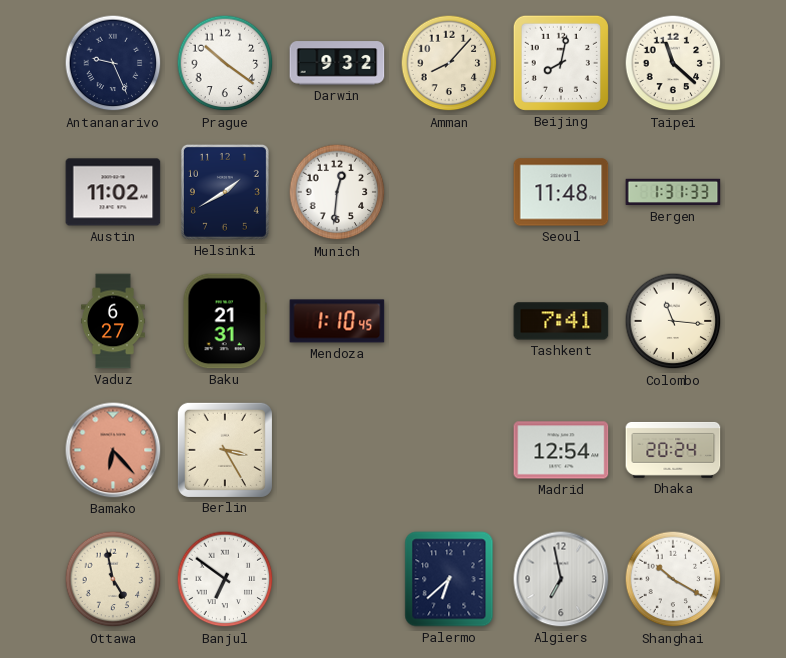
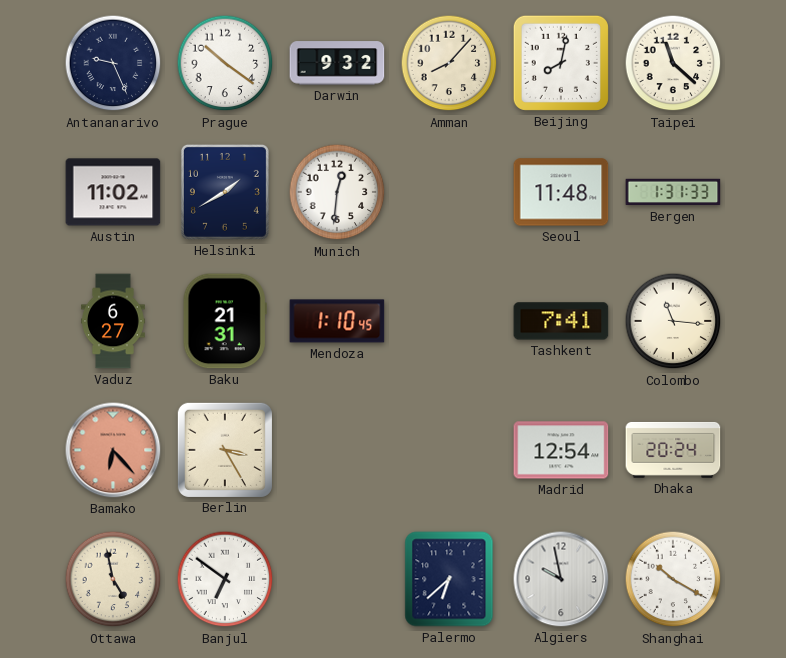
Algiers: 6:58 -> 9:58
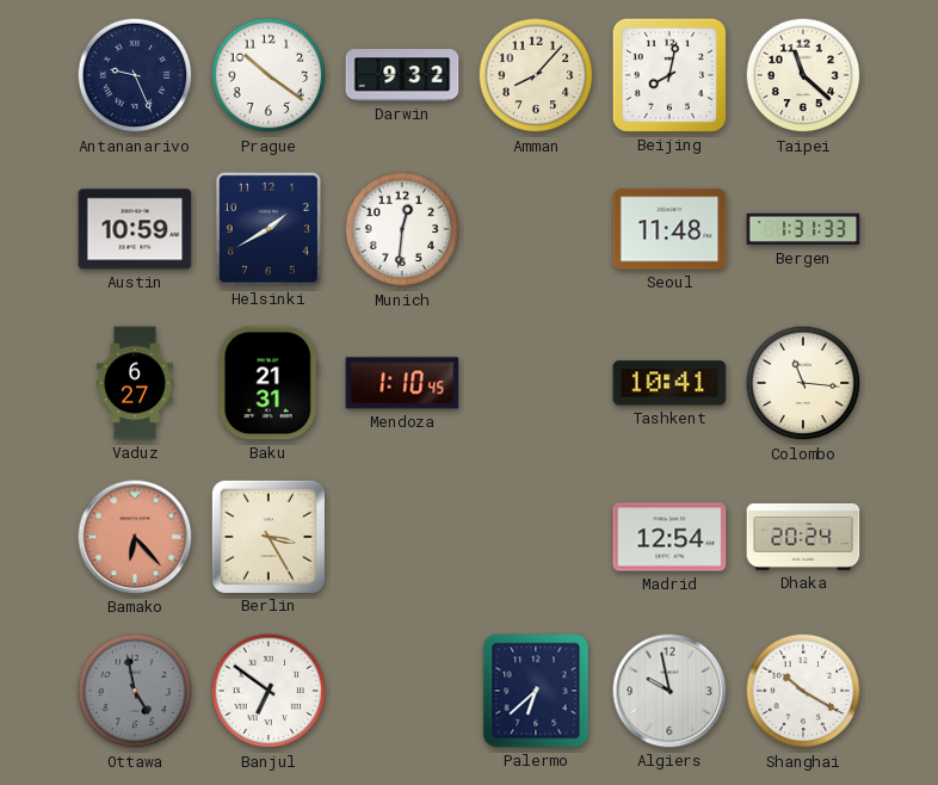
Austin: 11:02 -> 10:59
Tashkent: 7:41 -> 10:41
Ottawa dial: cream -> grey
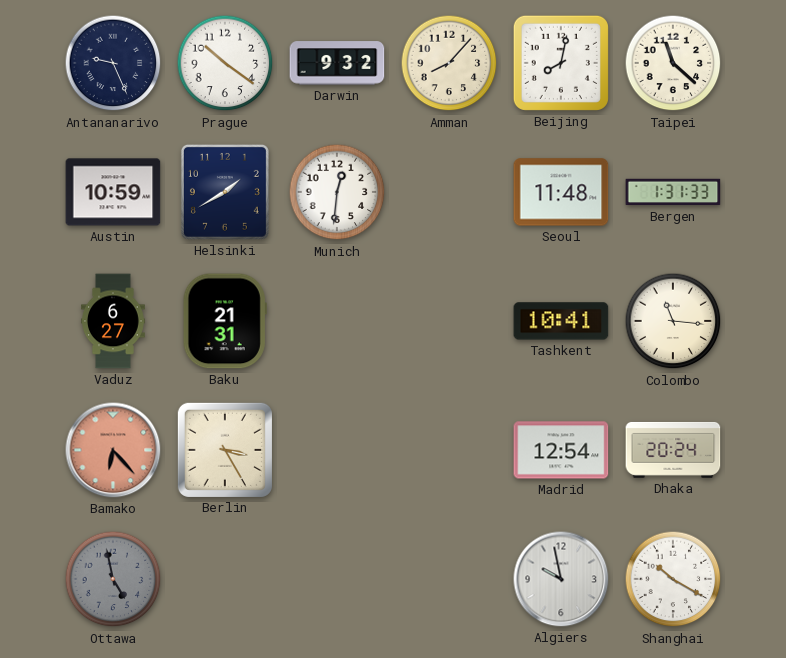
Mendoza: 1:10 -> none
Banjul: 6:51 -> none
Palermo: 6:38 -> none
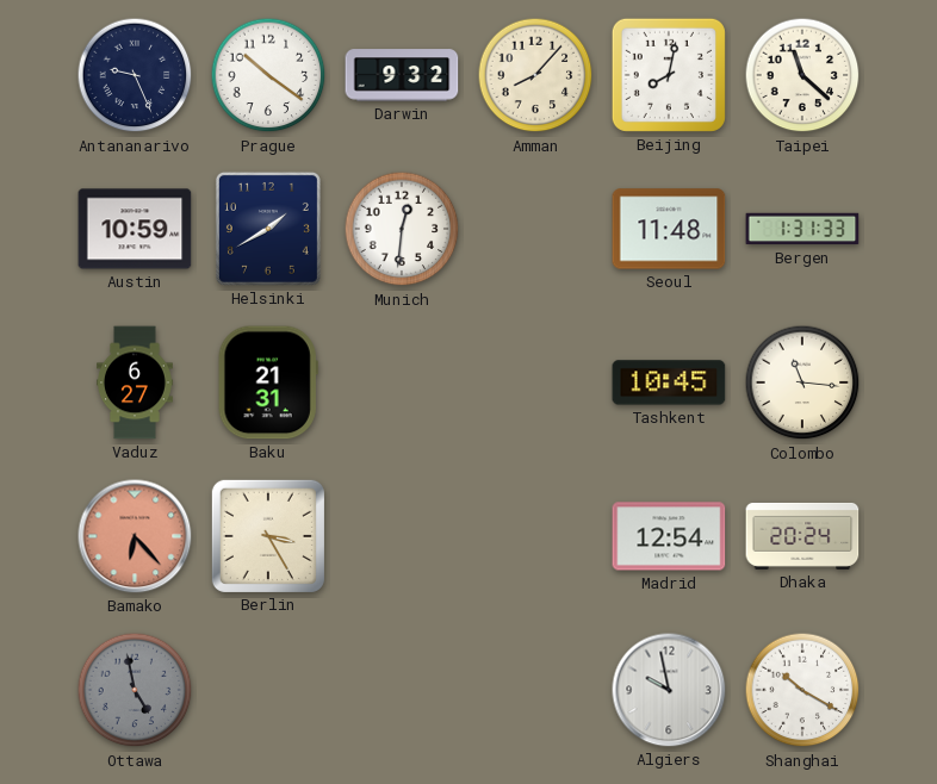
Tashkent: 10:41 -> 10:45
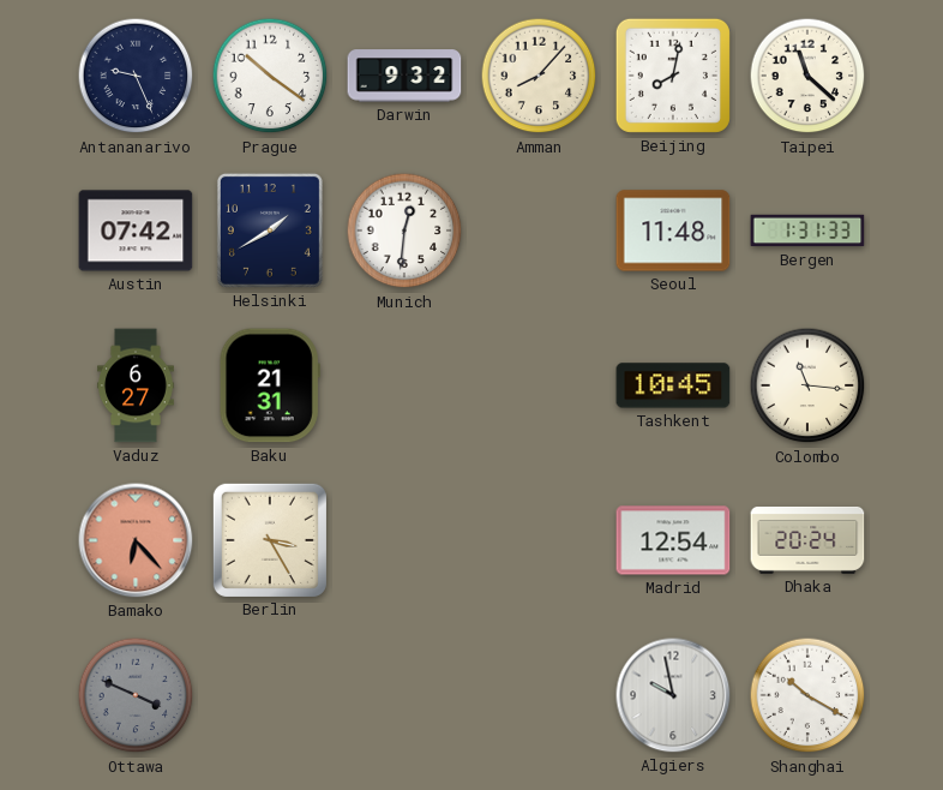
Austin: 10:59 -> 07:42
Ottawa: 4:58 -> 3:49
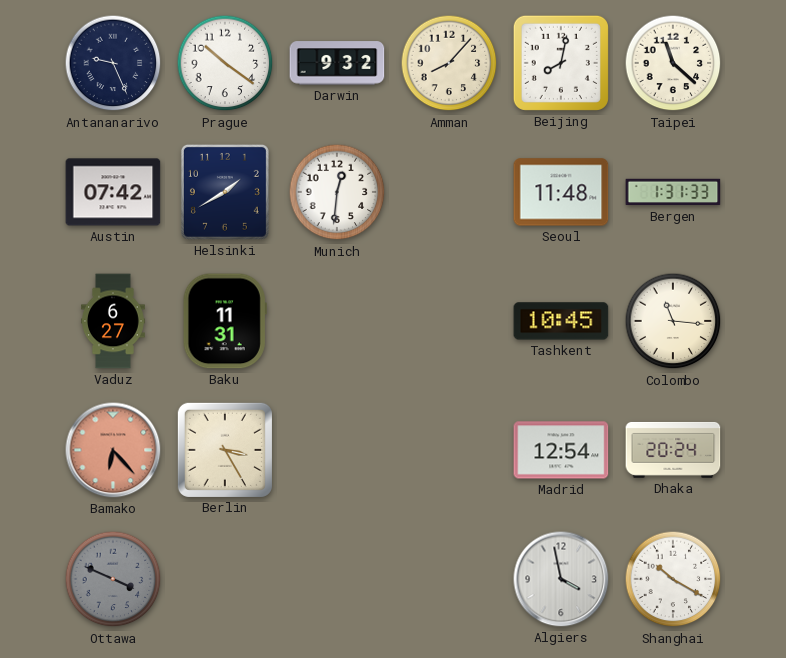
Baku: 21:31 -> 11:31
Algiers: 9:58 -> 3:58
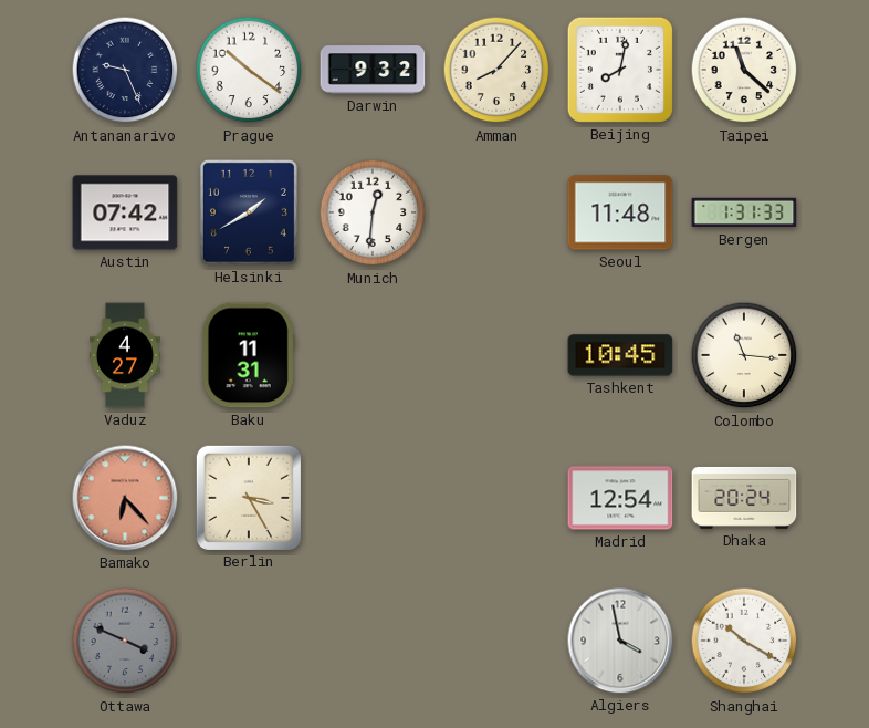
Vaduz: 6:27 -> 4:27
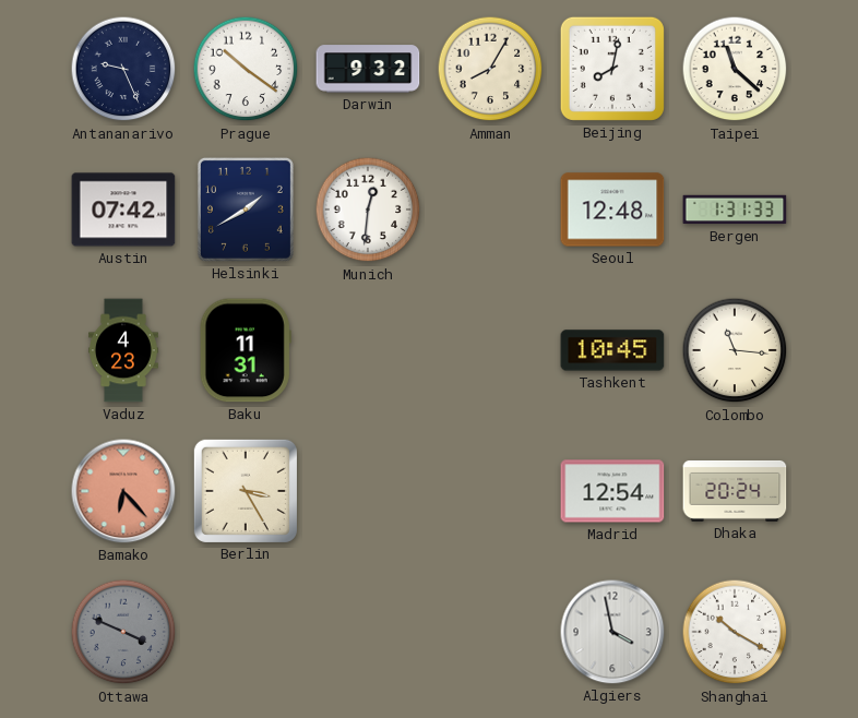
Amman: 8:07 -> 8:05
Seoul: 11:48 -> 12:48
Vaduz: 4:27 -> 4:23
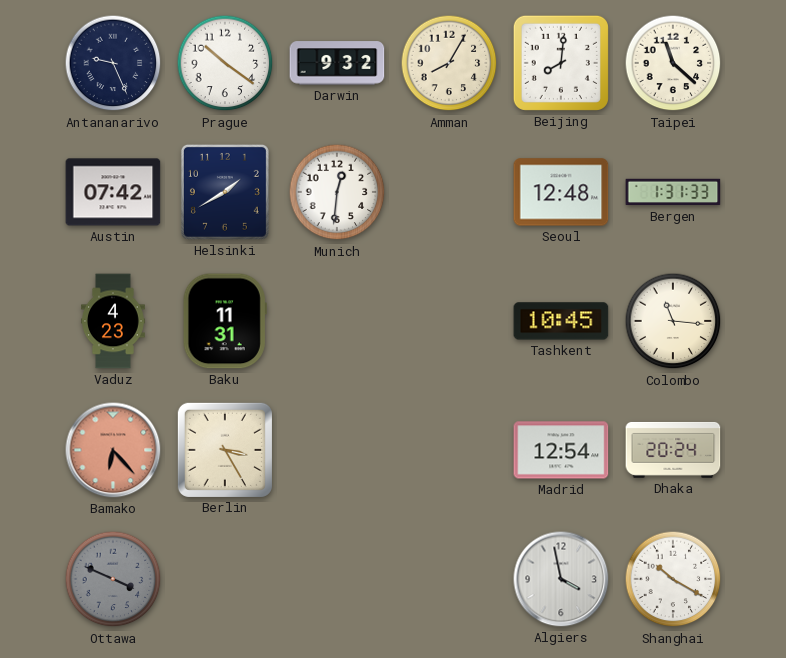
Beijing: 8:02 -> 8:01
